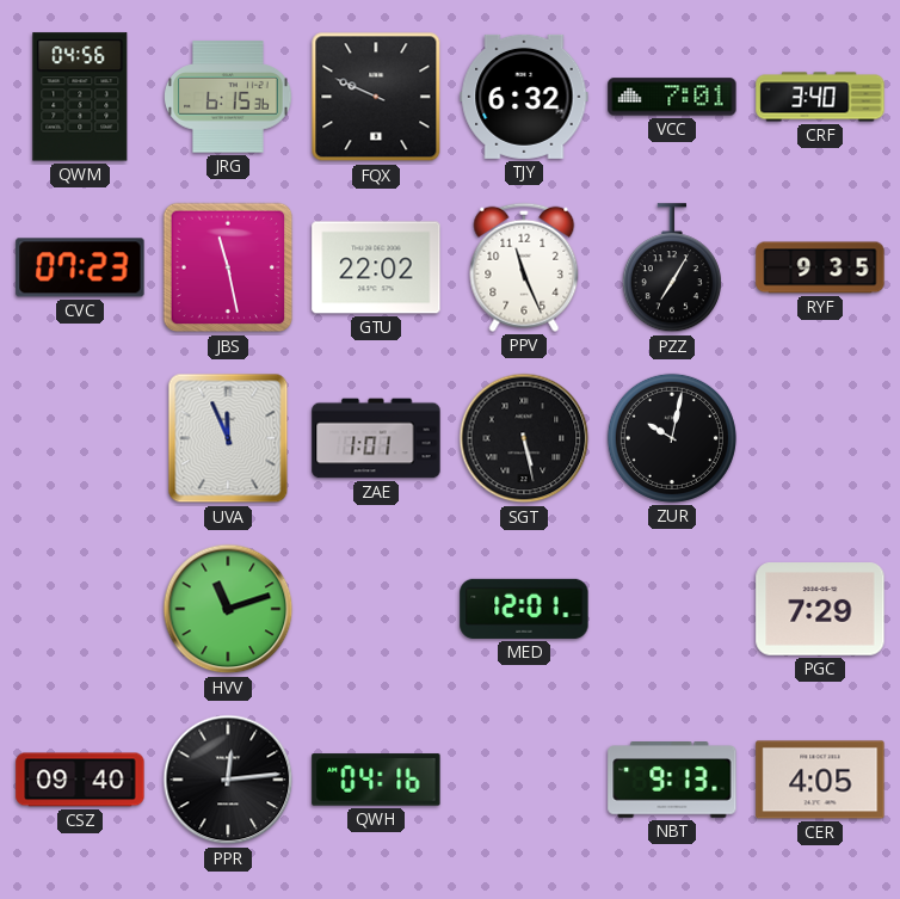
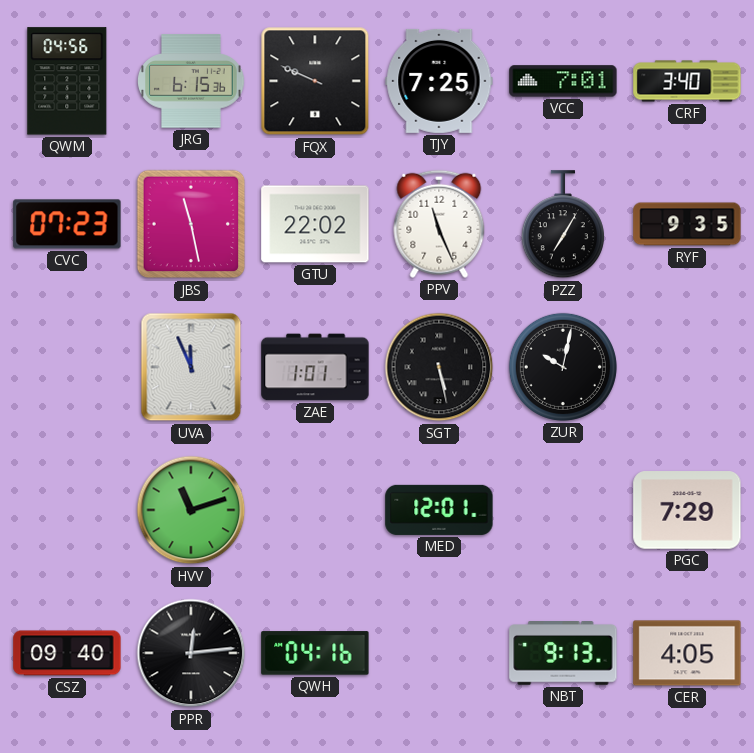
TJY: 6:32 -> 7:25
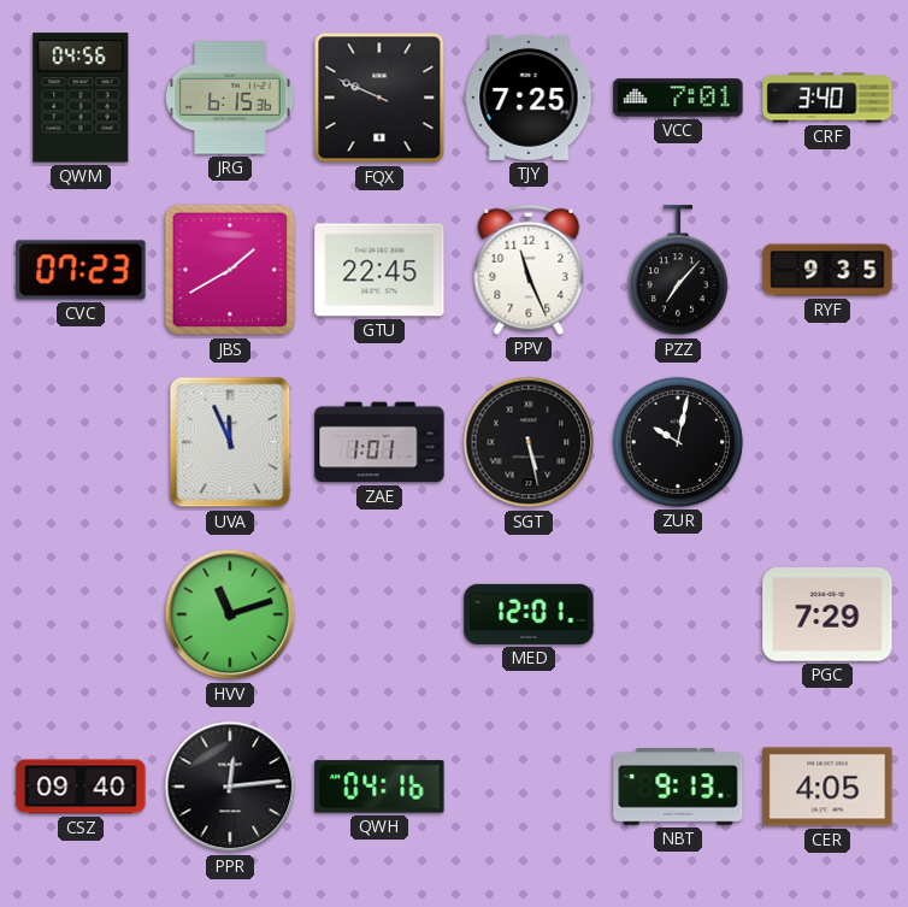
JBS: 11:28 -> 1:40
GTU: 22:02 -> 22:45
PZZ: 7:05 -> 7:07
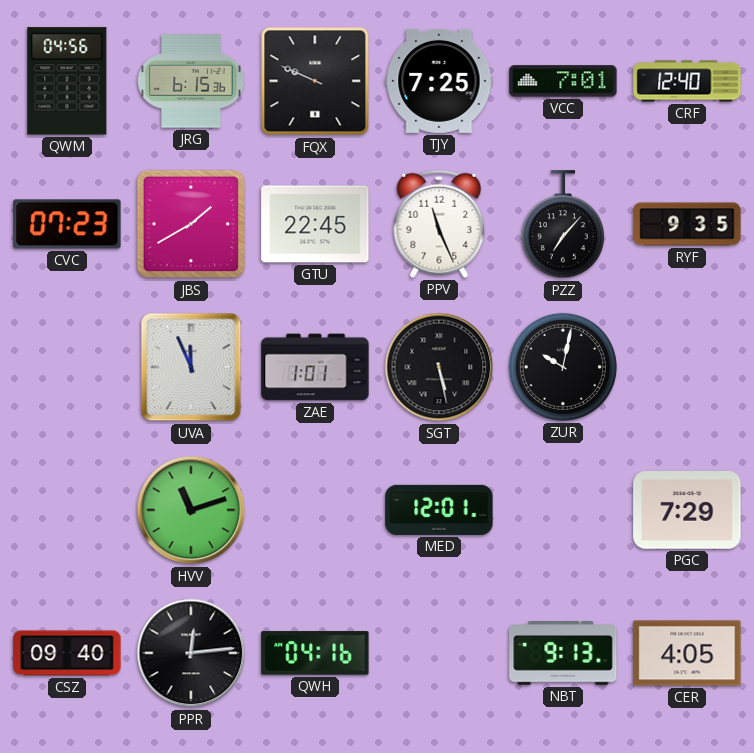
CRF: 3:40 -> 12:40
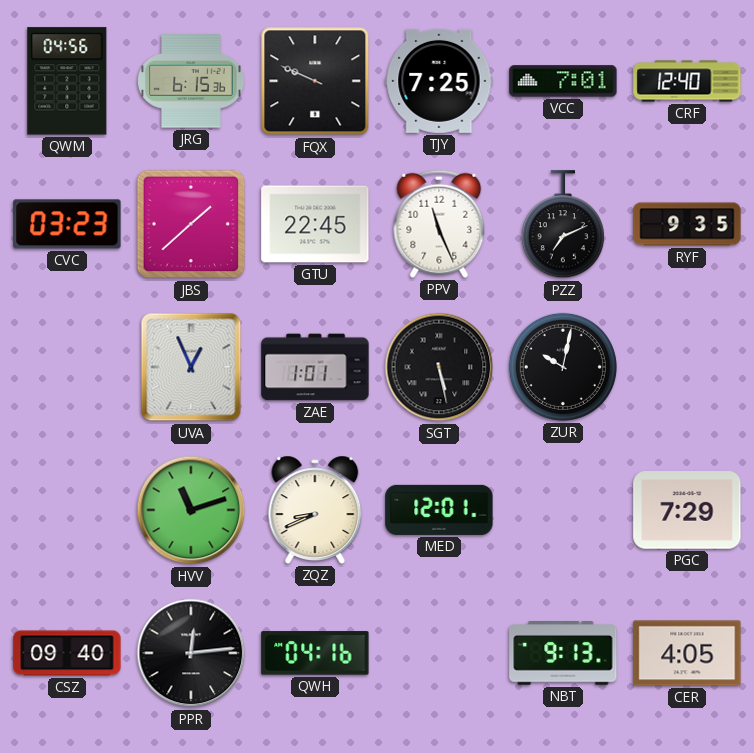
CVC: 07:23 -> 03:23
JBS: 1:40 -> 1:38
PZZ: 7:07 -> 7:11
UVA: 11:56 -> 12:56
ZQZ: none -> 8:41
